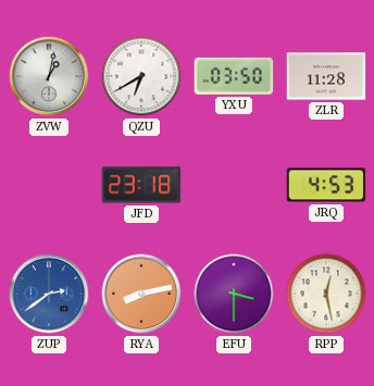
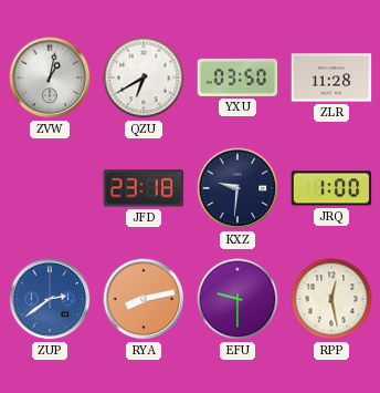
KXZ: none -> 9:31
JRQ: 4:53 -> 1:00
EFU: 3:30 -> 9:30
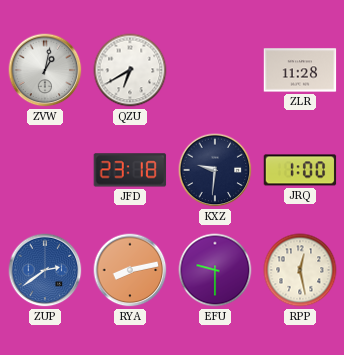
YXU: 03:50 -> none
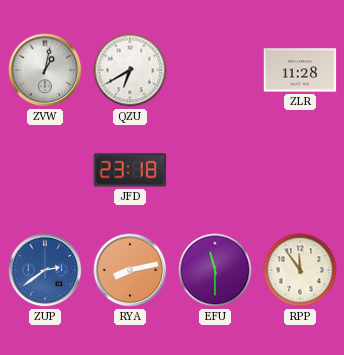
KXZ: 9:31 -> none
JRQ: 1:00 -> none
EFU: 9:30 -> 11:30
RPP: 12:28 -> 11:54
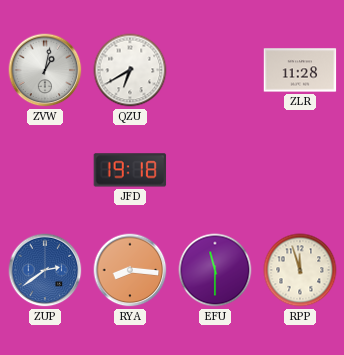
JFD: 23:18 -> 19:18
RYA: 8:13 -> 8:16
RPP: 11:54 -> 11:57
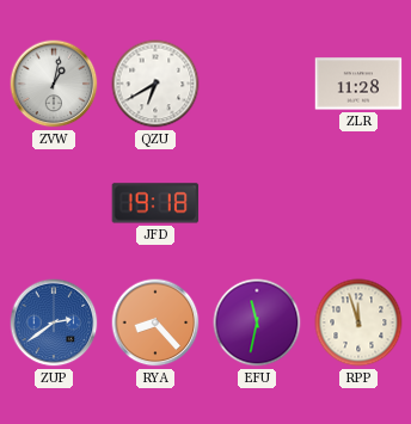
RYA: 8:16 -> 8:23
EFU: 11:30 -> 11:32
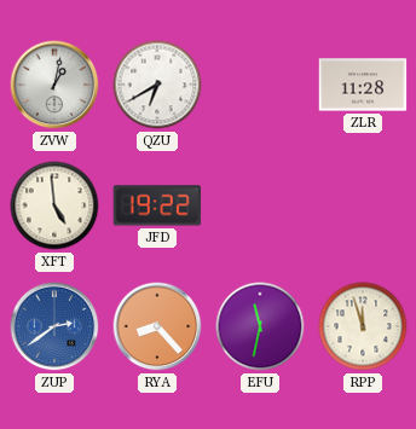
XFT: none -> 4:59
JFD: 19:18 -> 19:22
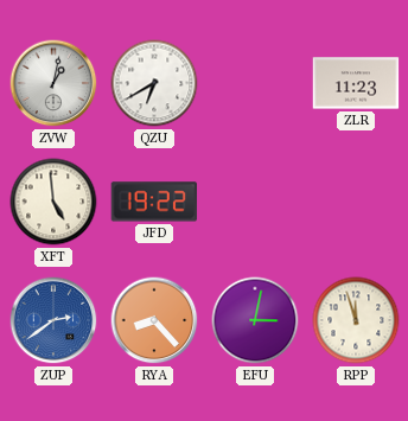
ZLR: 11:28 -> 11:23
EFU: 11:32 -> 3:02
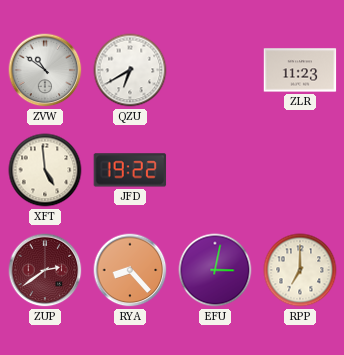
ZVW: 1:02 -> 10:51
ZUP dial: blue -> burgundy
RPP: 11:57 -> 7:00
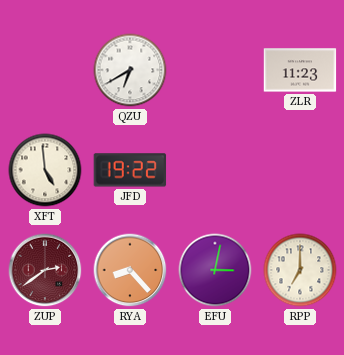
ZVW: 10:51 -> none
